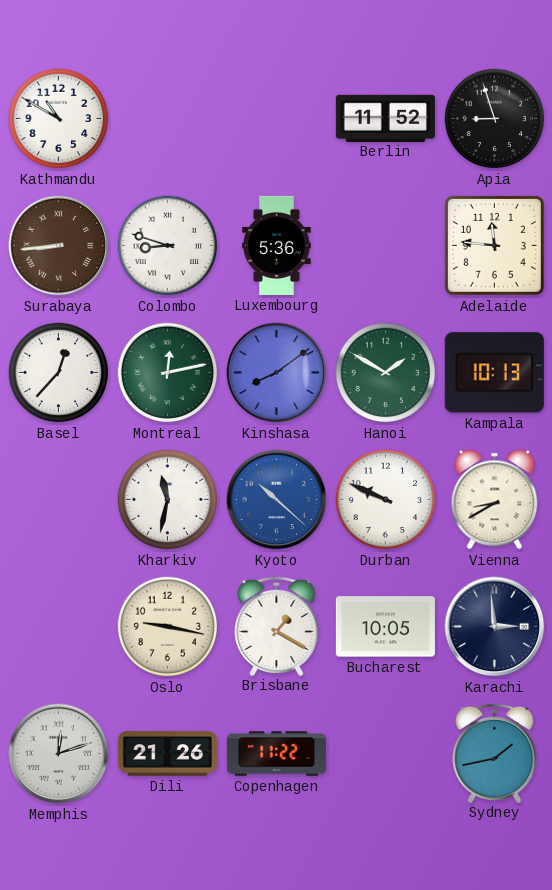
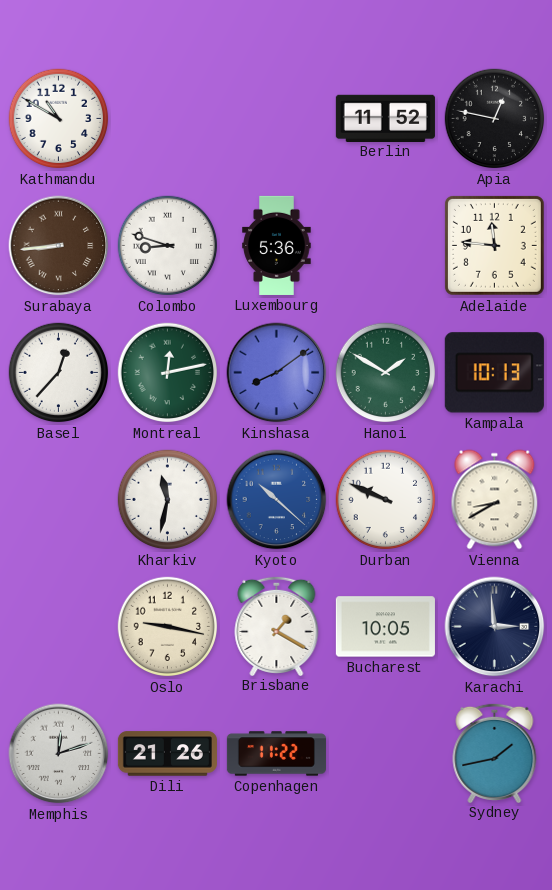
Apia: 8:57 -> 12:47
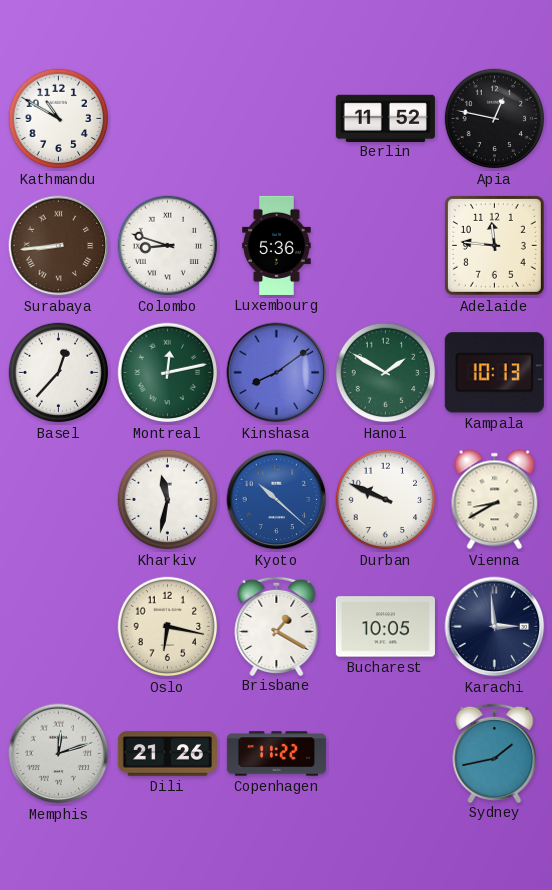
Oslo: 9:17 -> 6:17
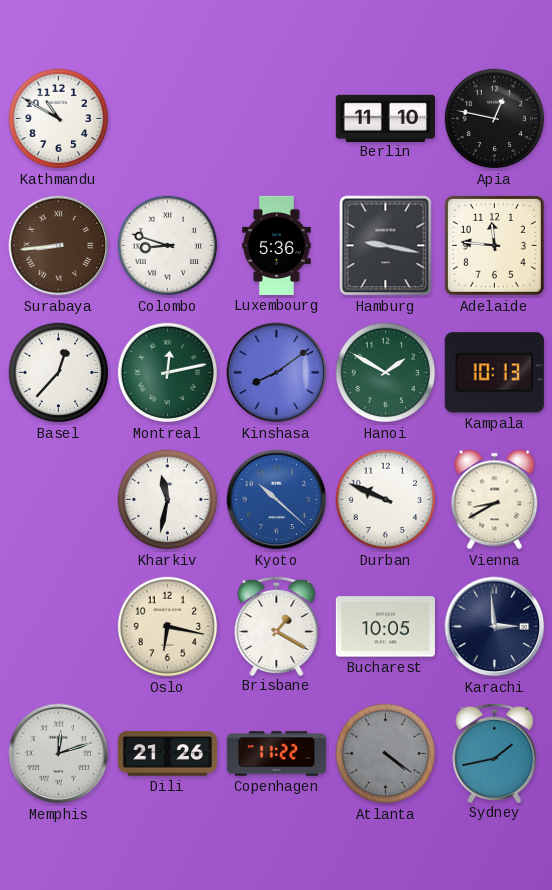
Berlin: 11:52 -> 11:10
Hamburg: none -> 9:17
Atlanta: none -> 4:21
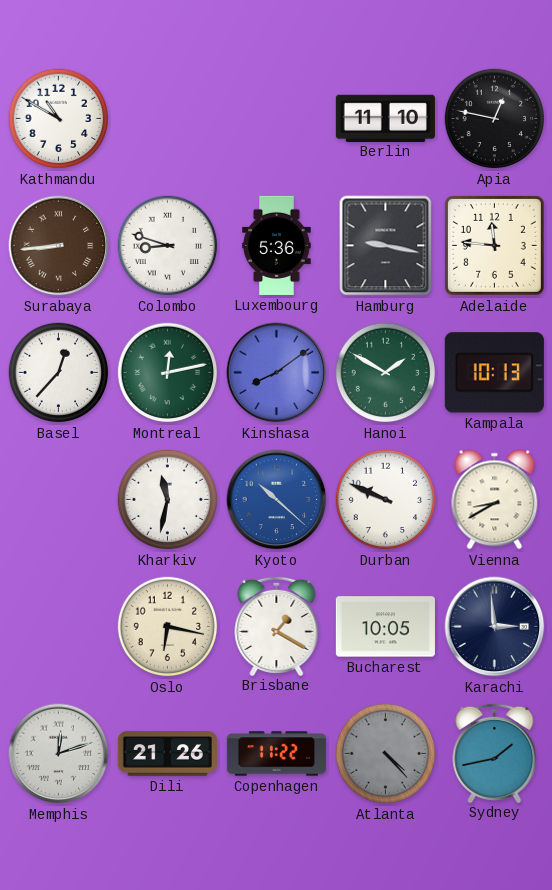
Atlanta: 4:21 -> 4:23
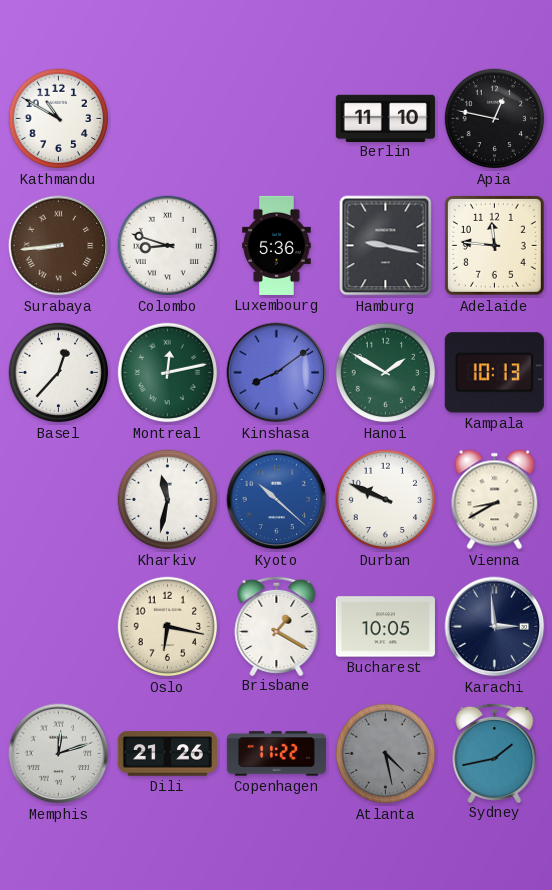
Atlanta: 4:23 -> 4:28
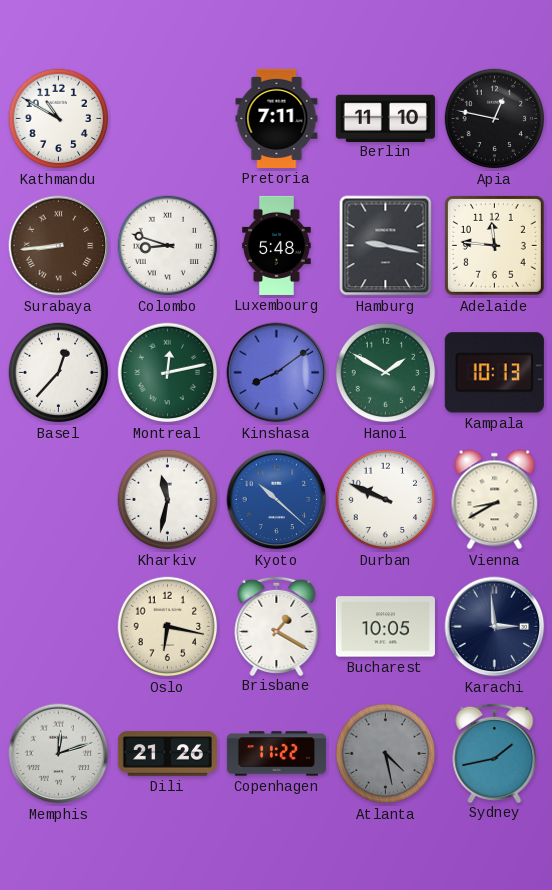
Pretoria: none -> 7:11
Luxembourg: 5:36 -> 5:48
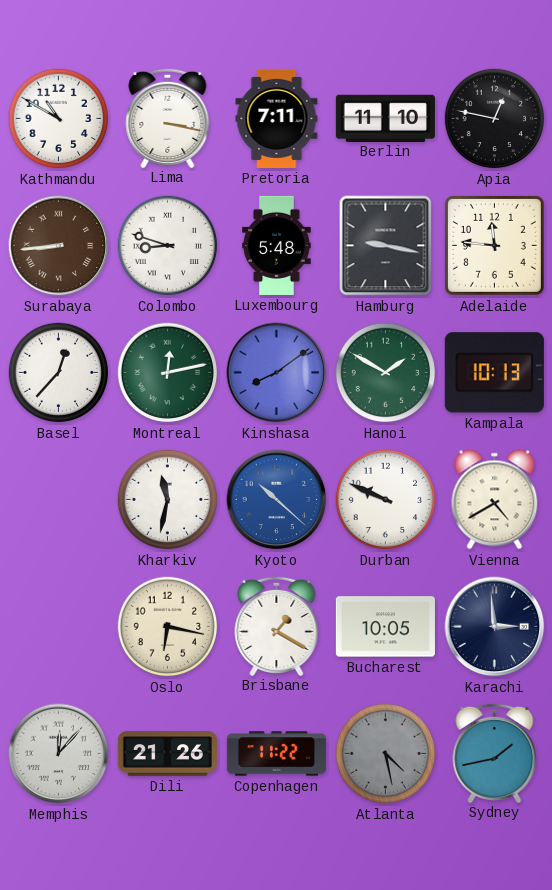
Lima: none -> 3:17
Vienna: 8:40 -> 4:40
Memphis: 12:12 -> 12:07
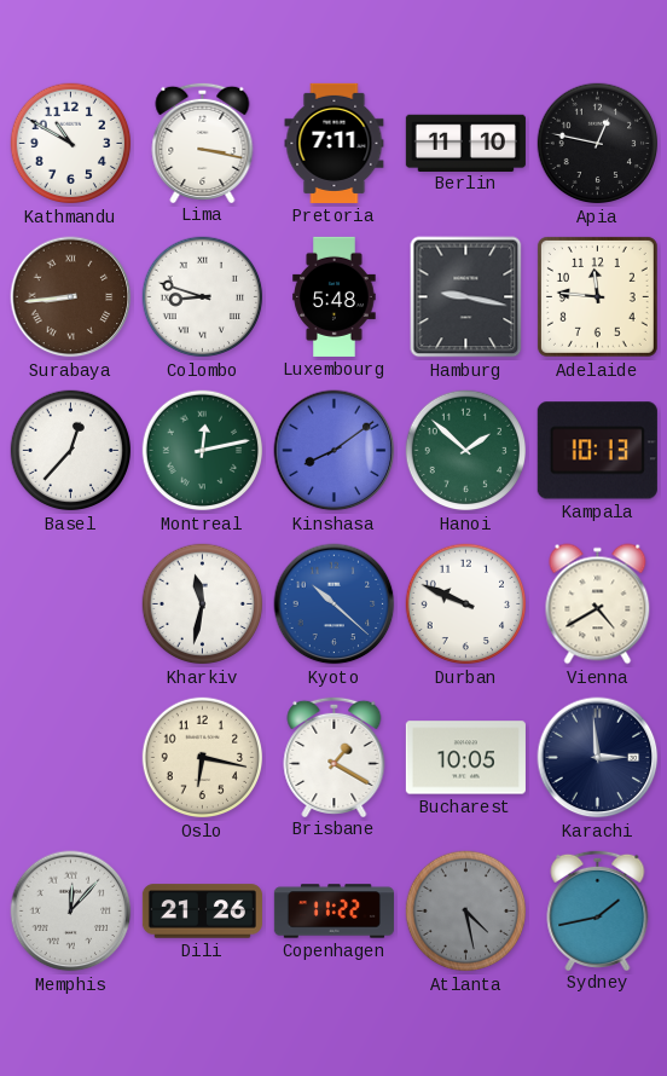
Hanoi: 1:50 -> 1:52
